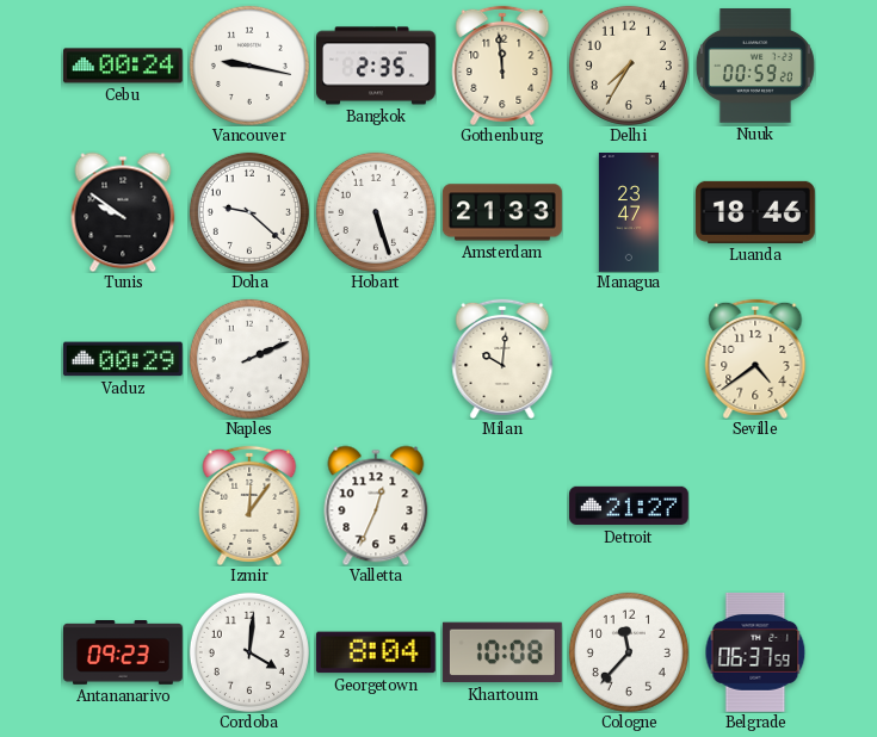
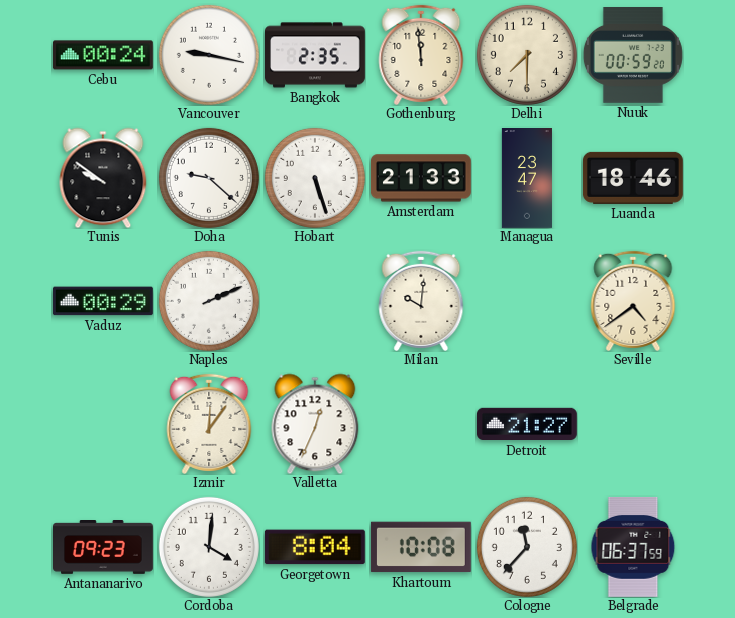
Delhi: 7:35 -> 7:30
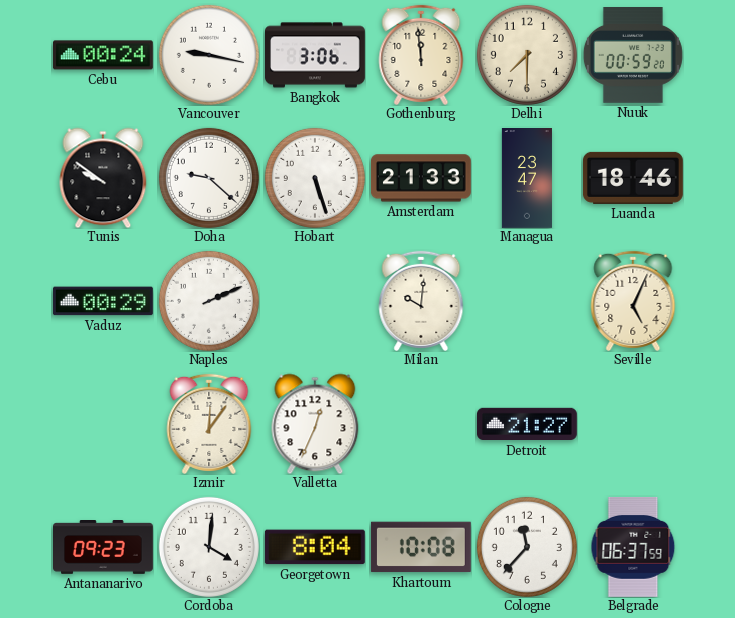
Bangkok: 2:35 -> 3:06
Seville: 4:39 -> 5:04
